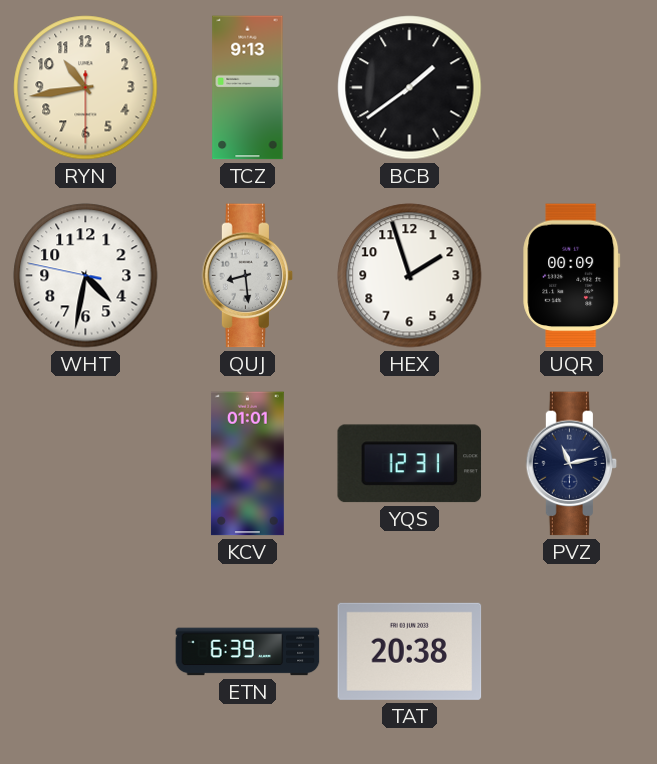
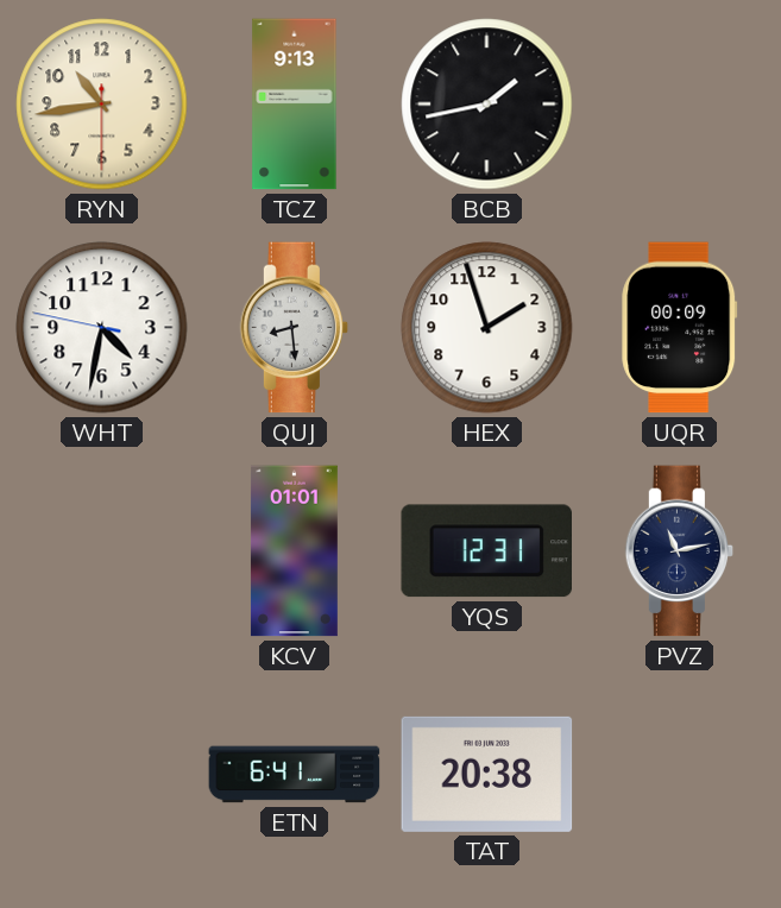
BCB: 1:39 -> 1:43
ETN: 6:39 -> 6:41
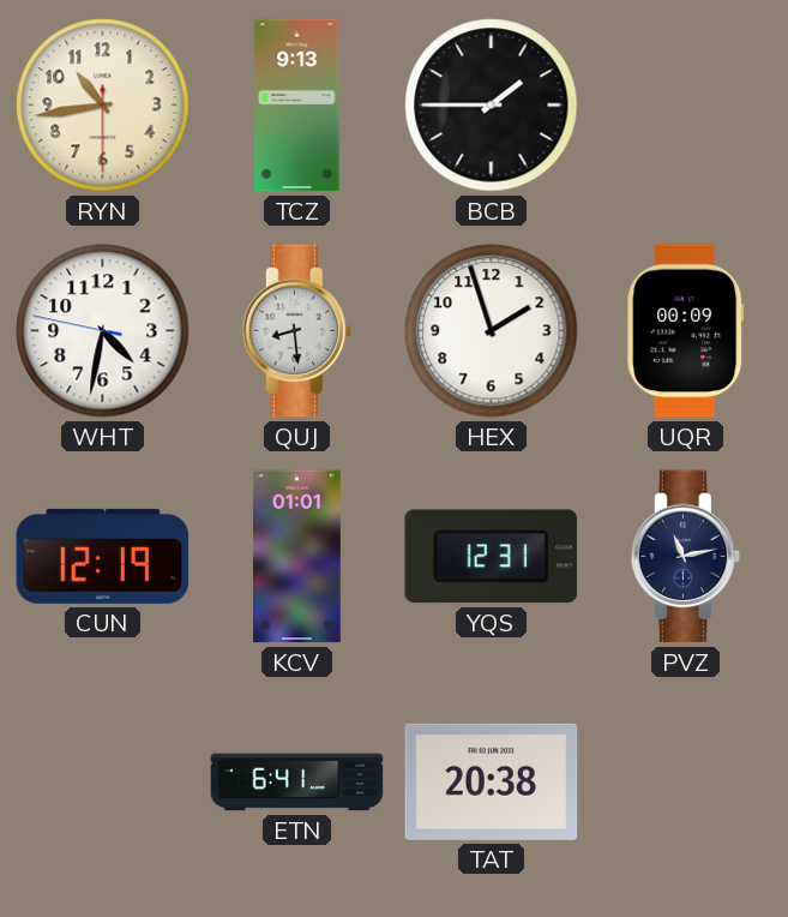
BCB: 1:43 -> 1:45
CUN: none -> 12:19
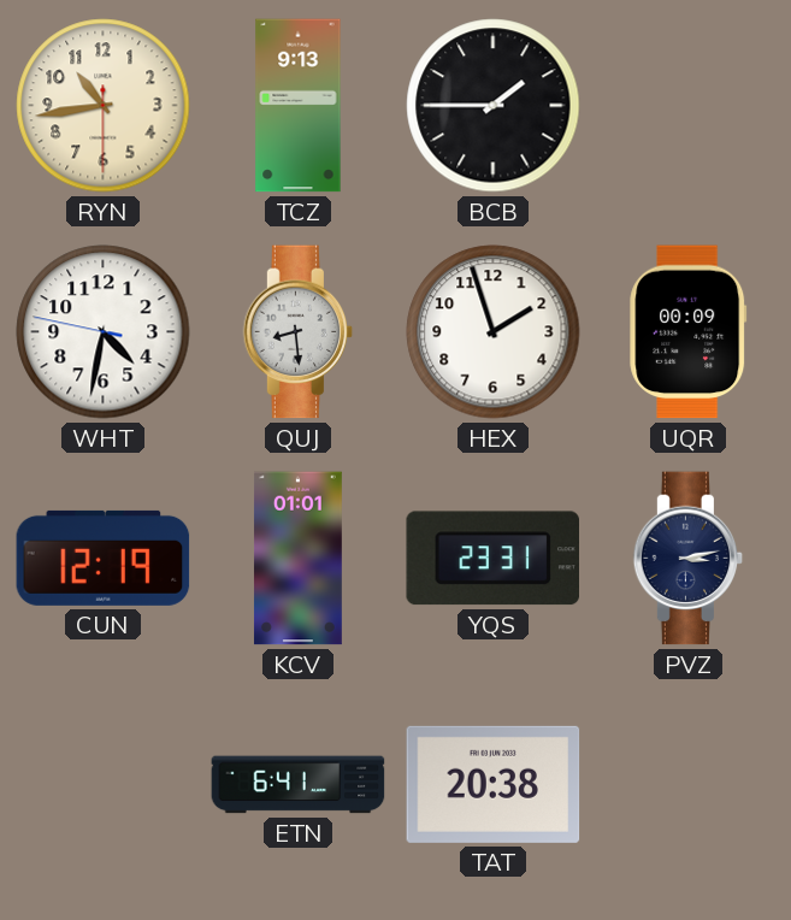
YQS: 12:31 -> 23:31
PVZ: 11:13 -> 3:13
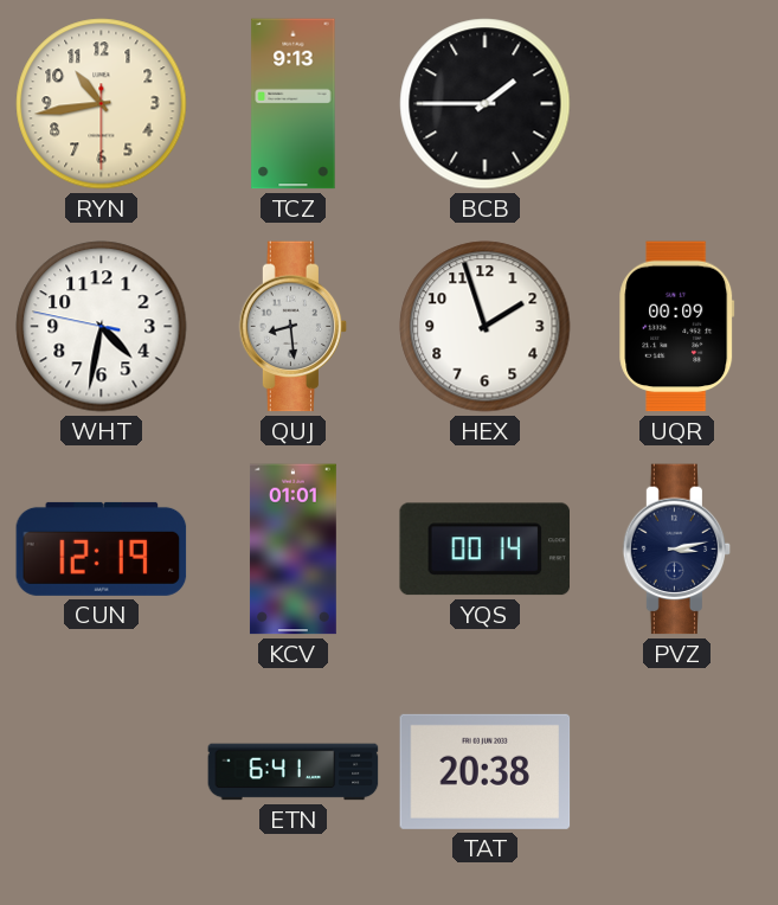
YQS: 23:31 -> 00:14
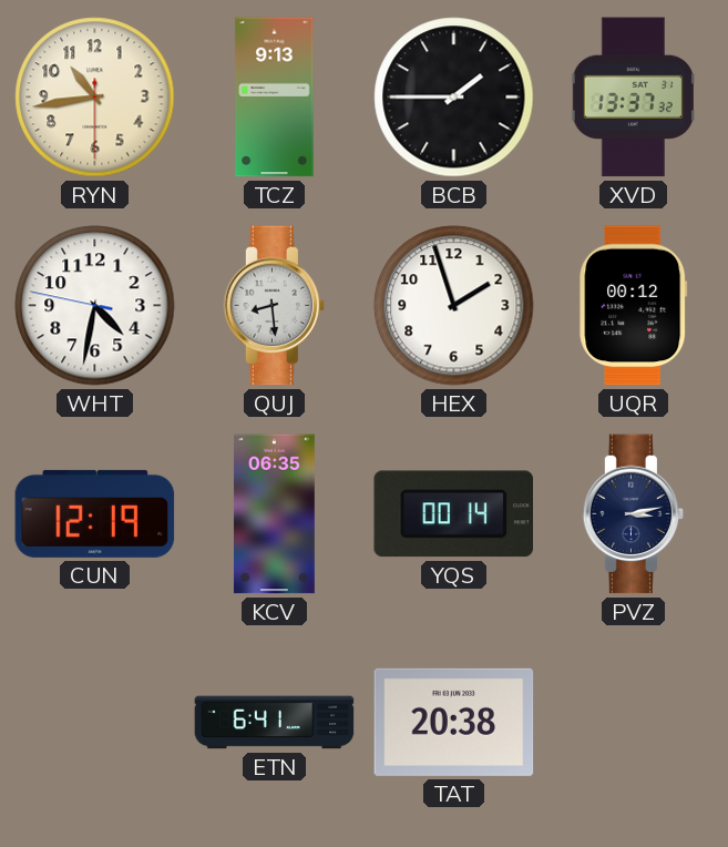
XVD: none -> 13:37
UQR: 00:09 -> 00:12
KCV: 01:01 -> 06:35
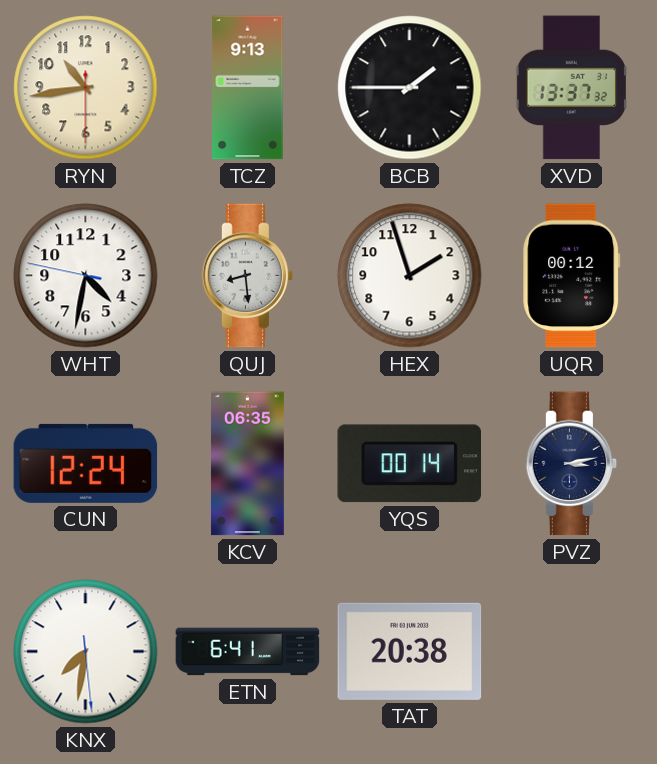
CUN: 12:19 -> 12:24
KNX: none -> 7:31
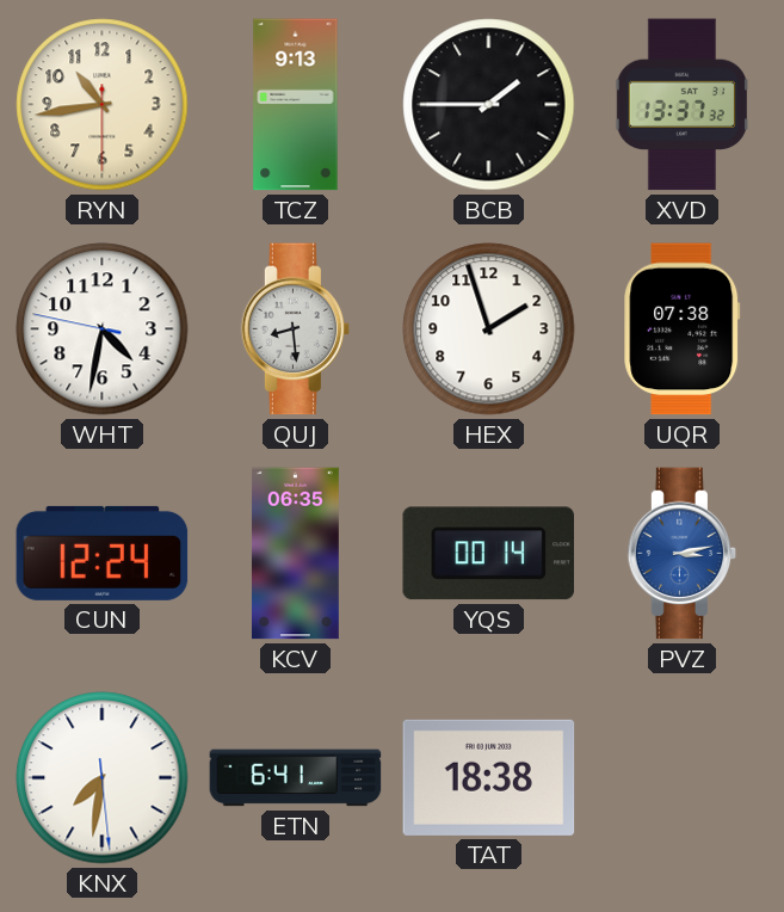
UQR: 00:12 -> 07:38
PVZ dial: navy -> blue
TAT: 20:38 -> 18:38
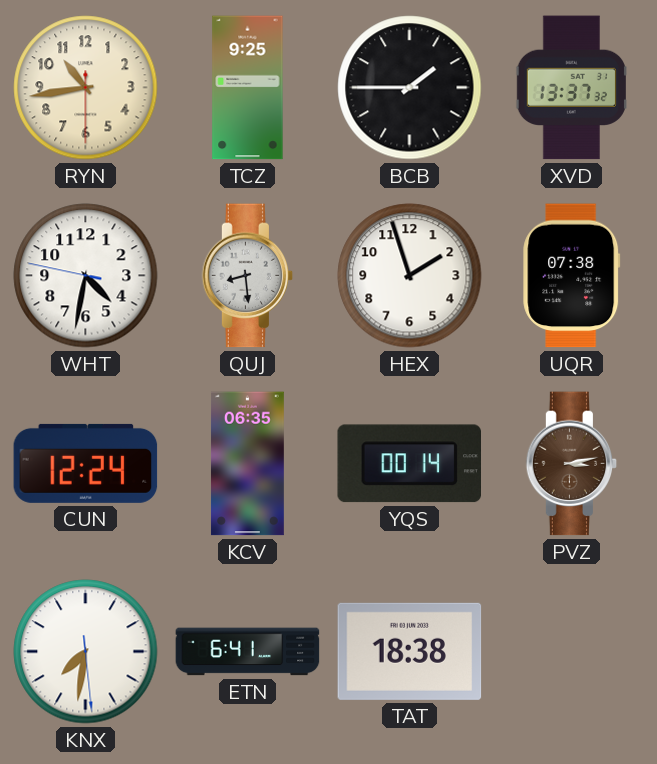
TCZ: 9:13 -> 9:25
PVZ dial: blue -> brown
